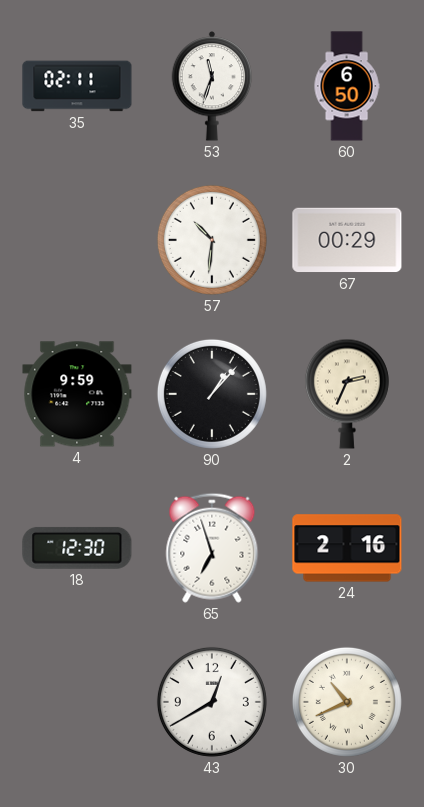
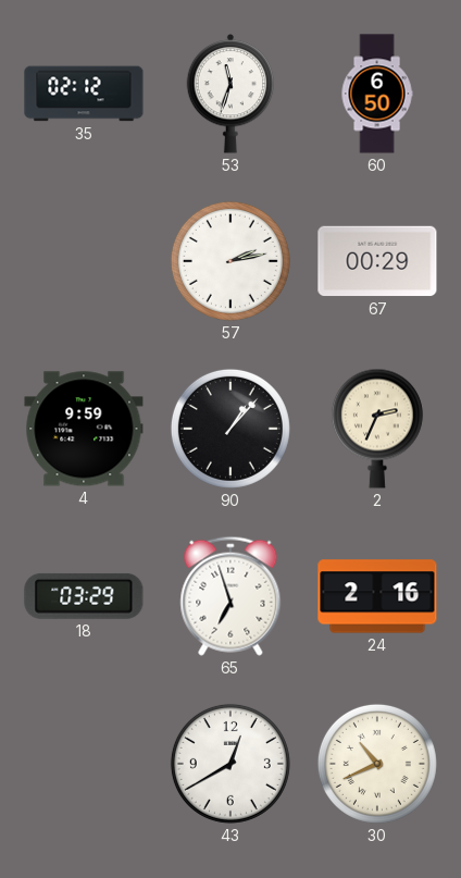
35: 02:11 -> 02:12
57: 10:31 -> 2:13
18: 12:30 -> 03:29
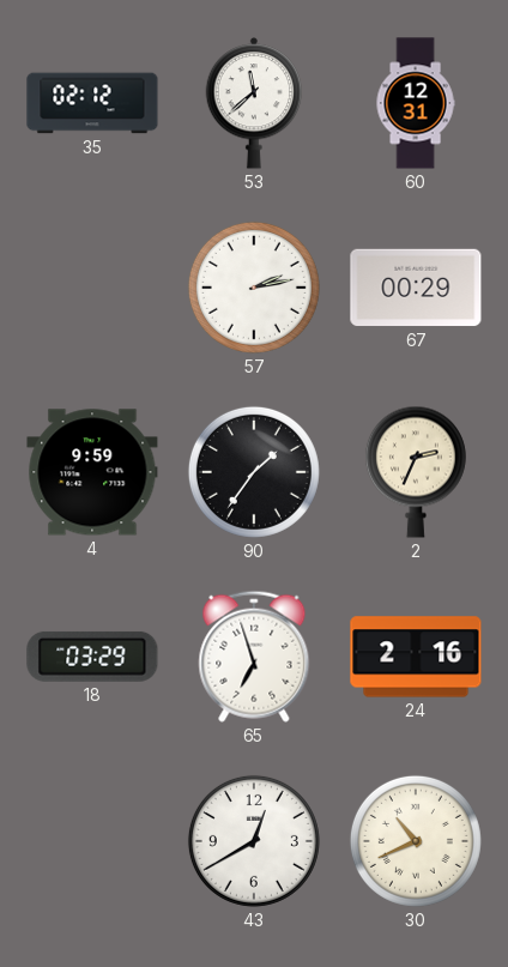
53: 11:33 -> 11:38
60: 6:50 -> 12:31
90: 1:07 -> 1:36
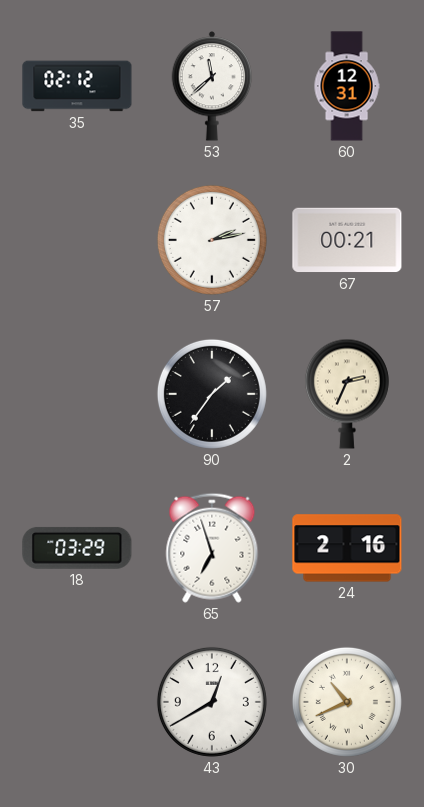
67: 00:29 -> 00:21
4: 9:59 -> none
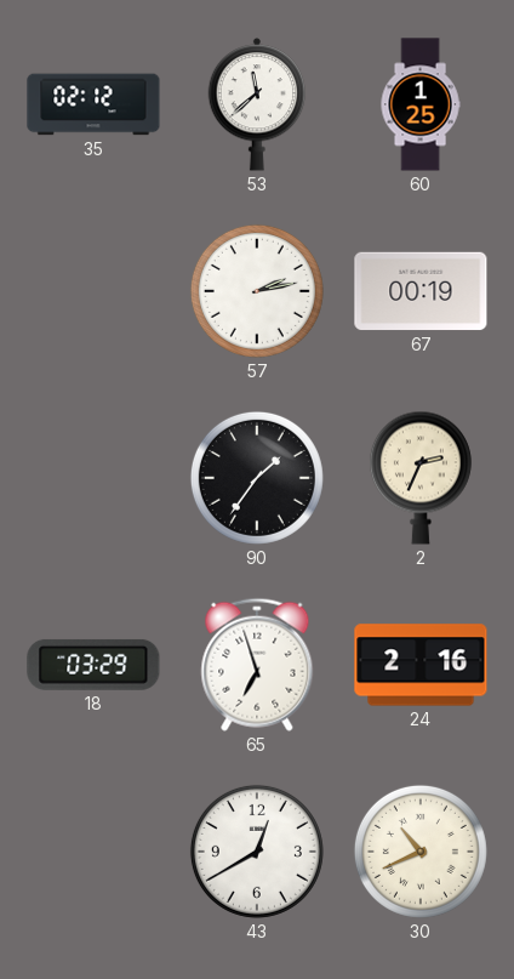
60: 12:31 -> 1:25
67: 00:21 -> 00:19
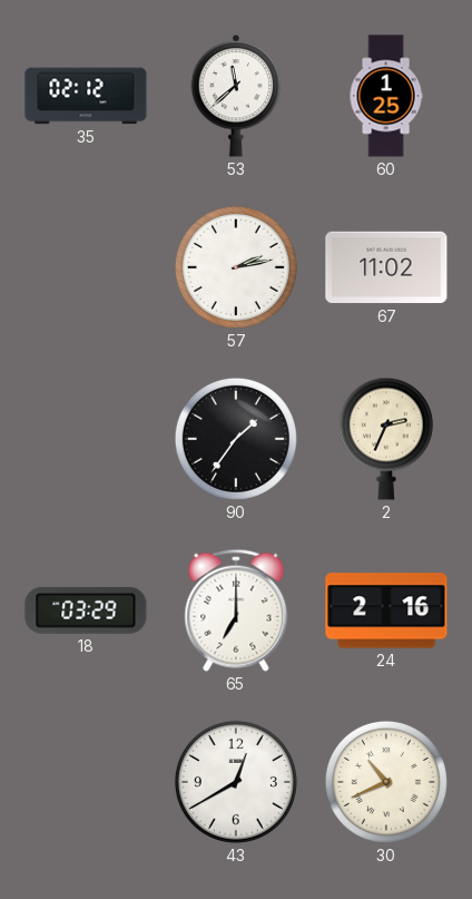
67: 00:19 -> 11:02
65: 6:57 -> 7:00
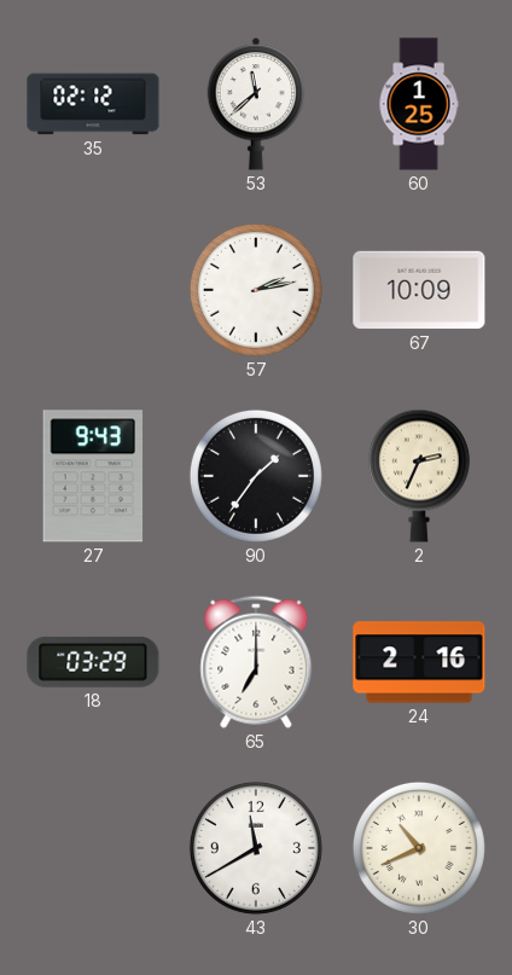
67: 11:02 -> 10:09
27: none -> 9:43
43: 12:40 -> 11:40
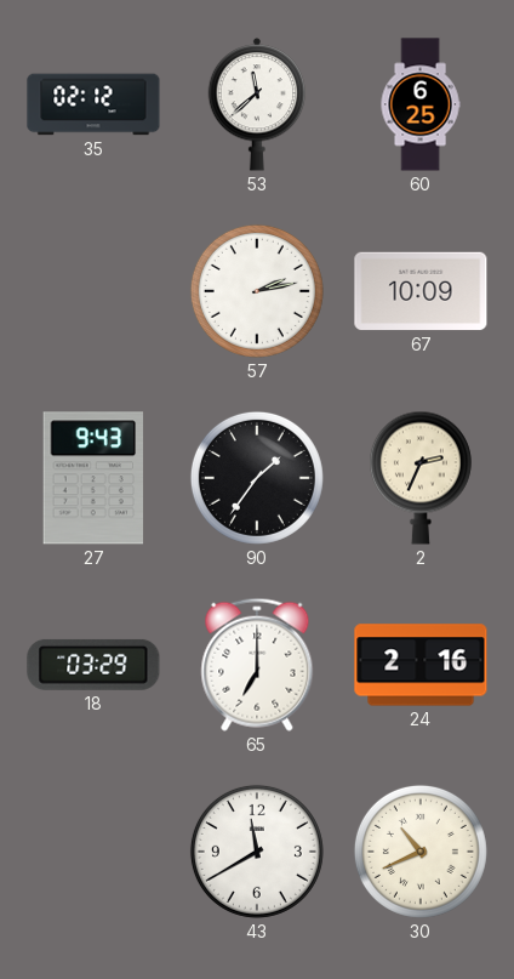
60: 1:25 -> 6:25
